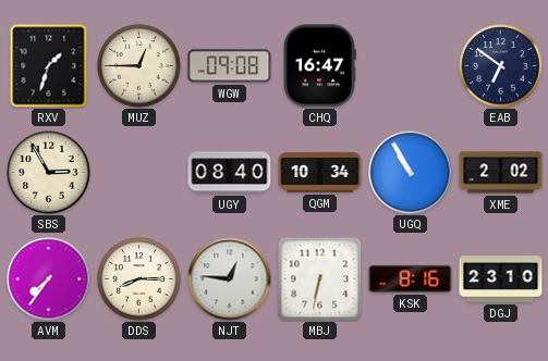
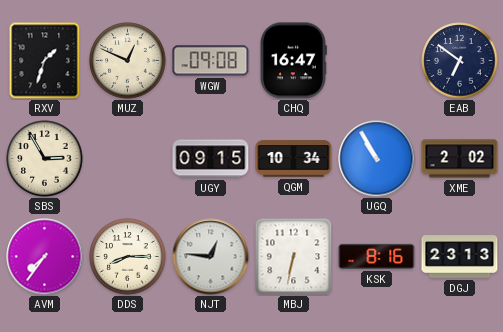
MUZ: 12:45 -> 12:49
UGY: 08:40 -> 09:15
DGJ: 23:10 -> 23:13
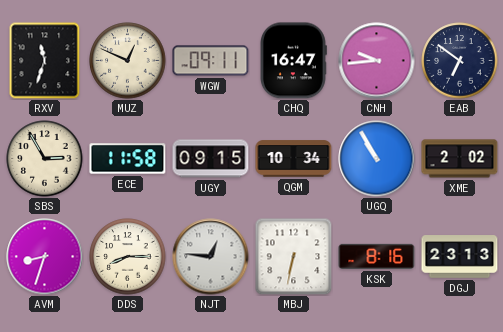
RXV: 1:33 -> 11:33
WGW: 09:08 -> 09:11
CNH: none -> 9:44
ECE: none -> 11:58
AVM: 7:36 -> 8:33
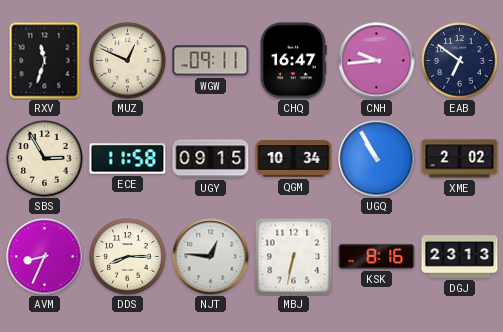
AVM: 8:33 -> 8:34
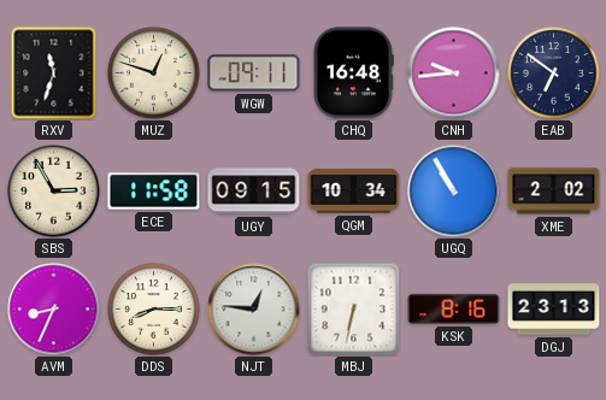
MUZ: 12:49 -> 12:48
CHQ: 16:47 -> 16:48
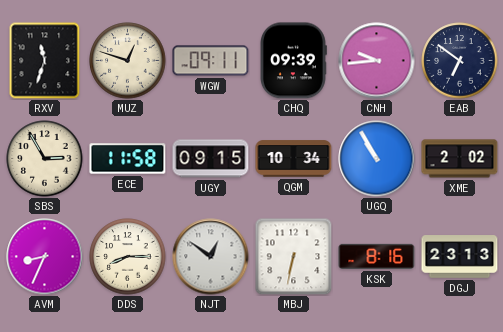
CHQ: 16:48 -> 09:39
NJT: 12:46 -> 12:51
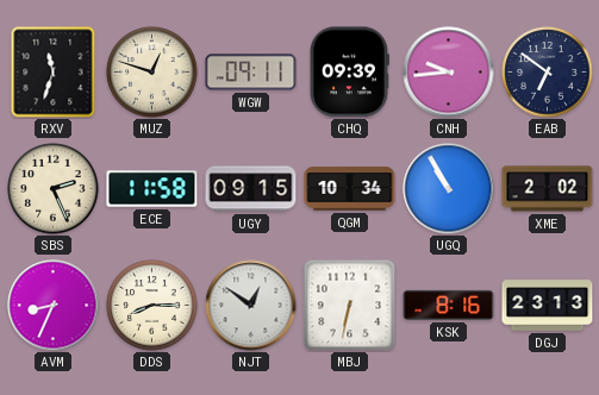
SBS: 2:55 -> 2:26
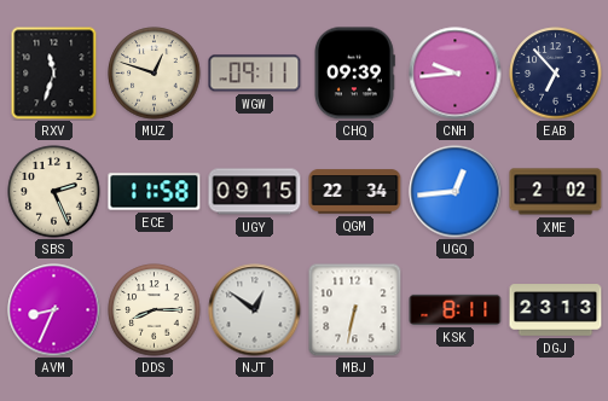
EAB: 6:51 -> 6:53
QGM: 10:34 -> 22:34
UGQ: 10:55 -> 12:44
KSK: 8:16 -> 8:11
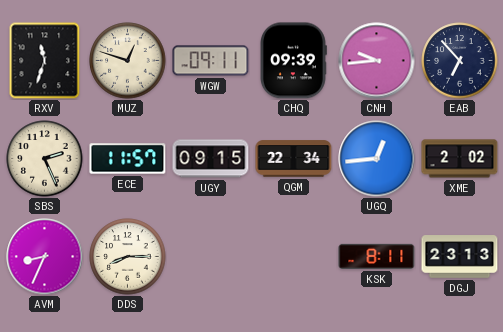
ECE: 11:58 -> 11:57
NJT: 12:51 -> none
MBJ: 6:32 -> none
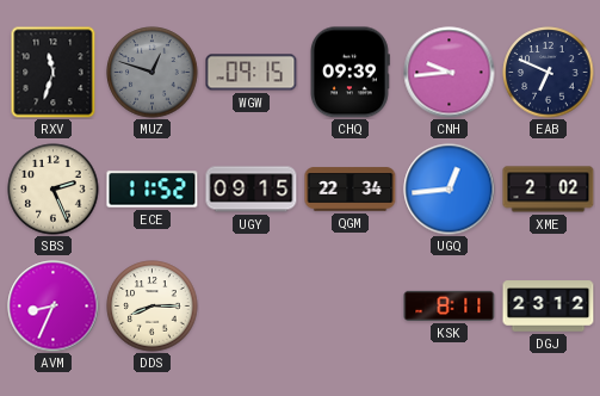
MUZ dial: cream -> grey
WGW: 09:11 -> 09:15
EAB: 6:53 -> 6:49
ECE: 11:57 -> 11:52
DGJ: 23:13 -> 23:12
